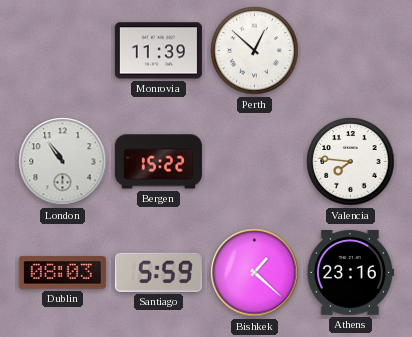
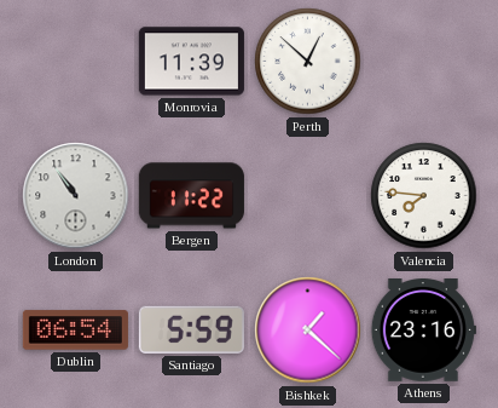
Bergen: 15:22 -> 11:22
Dublin: 08:03 -> 06:54
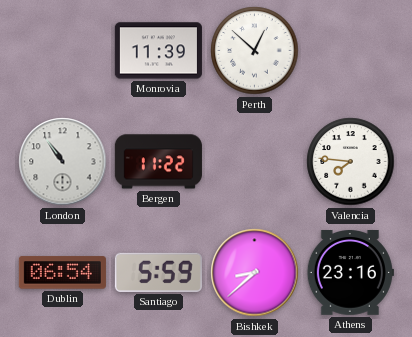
Bishkek: 1:22 -> 8:38
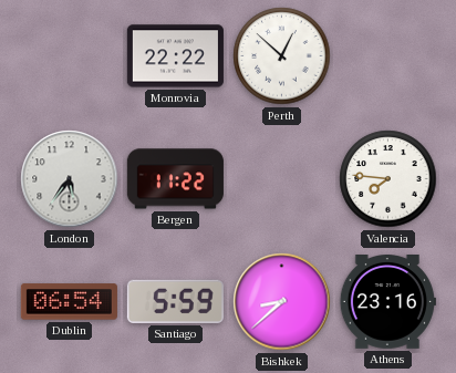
Monrovia: 11:39 -> 22:22
London: 10:54 -> 5:36
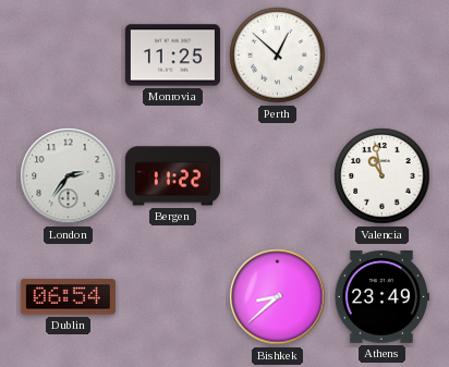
Monrovia: 22:22 -> 11:25
London: 5:36 -> 2:36
Valencia: 7:46 -> 10:58
Santiago: 5:59 -> none
Athens: 23:16 -> 23:49
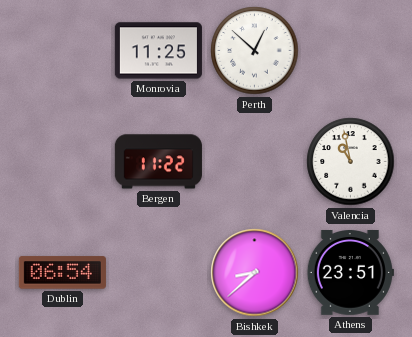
London: 2:36 -> none
Athens: 23:49 -> 23:51
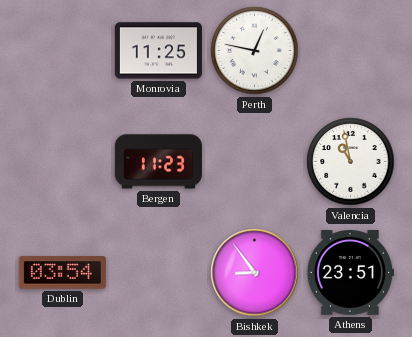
Perth: 12:52 -> 12:47
Bergen: 11:22 -> 11:23
Dublin: 06:54 -> 03:54
Bishkek: 8:38 -> 8:54
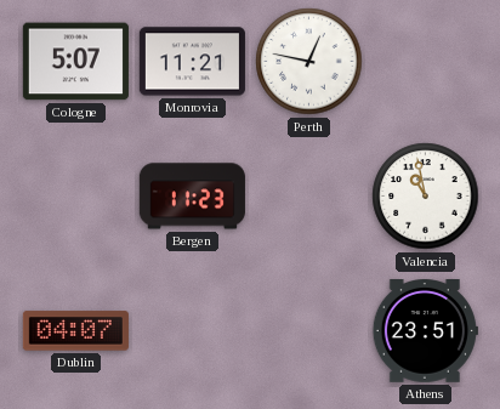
Cologne: none -> 5:07
Monrovia: 11:25 -> 11:21
Dublin: 03:54 -> 04:07
Bishkek: 8:54 -> none
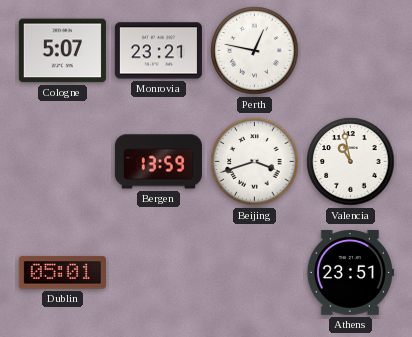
Monrovia: 11:21 -> 23:21
Bergen: 11:23 -> 13:59
Beijing: none -> 3:42
Dublin: 04:07 -> 05:01
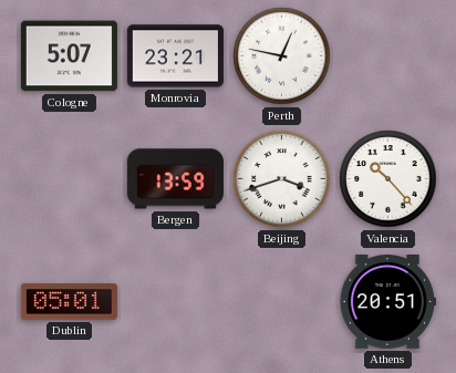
Valencia: 10:58 -> 10:23
Athens: 23:51 -> 20:51
